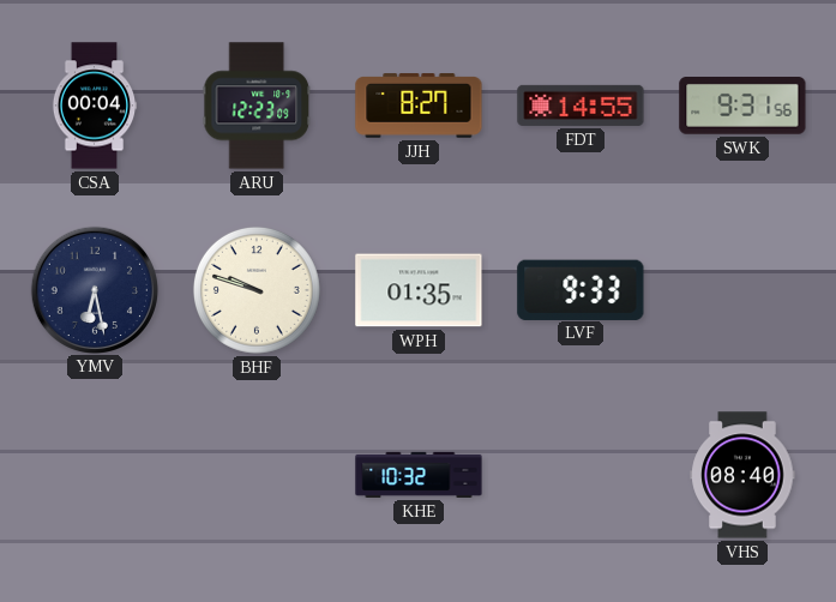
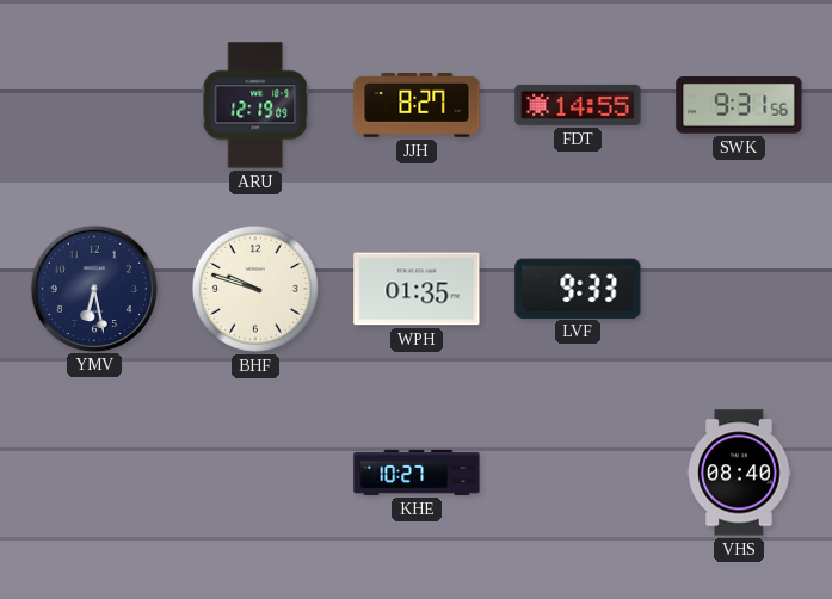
CSA: 00:04 -> none
ARU: 12:23 -> 12:19
KHE: 10:32 -> 10:27
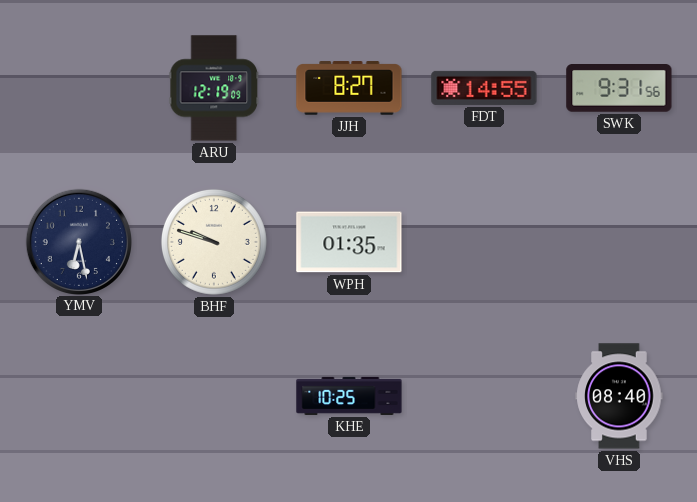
LVF: 9:33 -> none
KHE: 10:27 -> 10:25
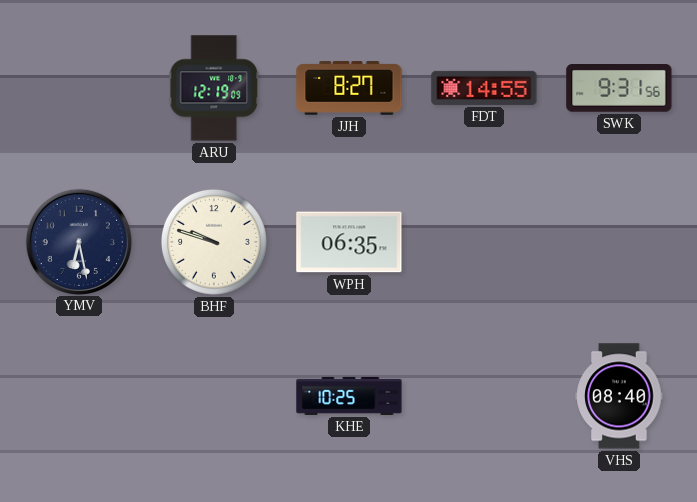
WPH: 01:35 -> 06:35
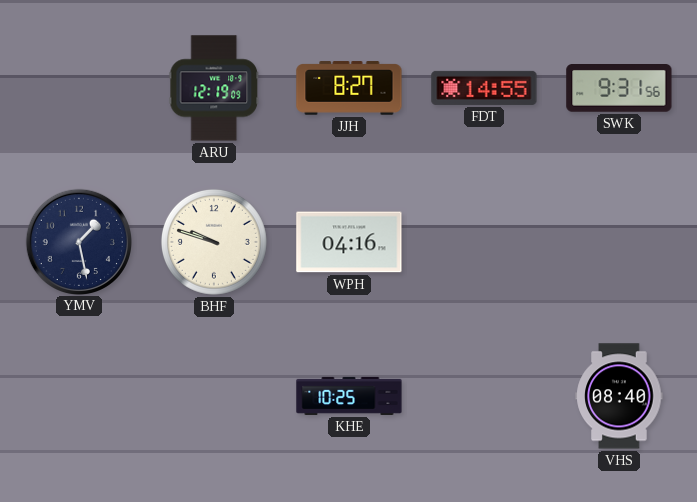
YMV: 6:28 -> 1:28
WPH: 06:35 -> 04:16
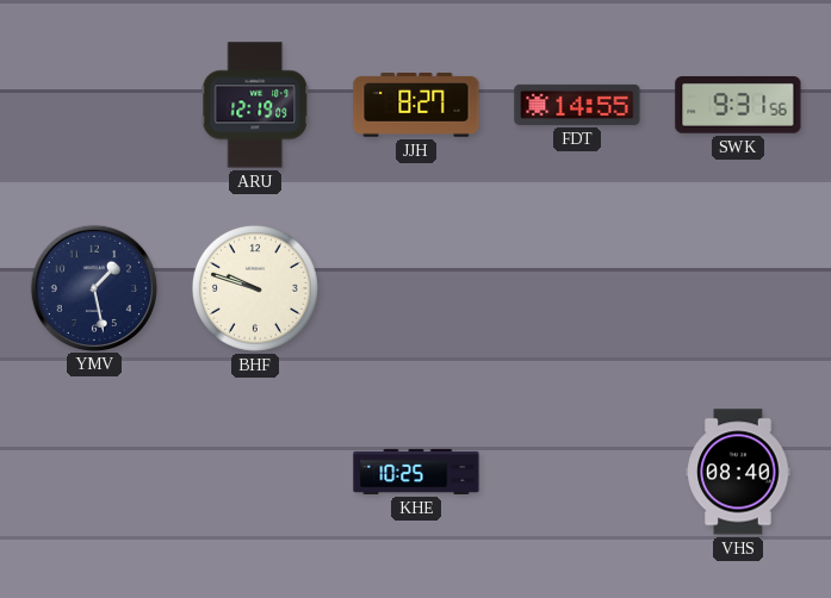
WPH: 04:16 -> none
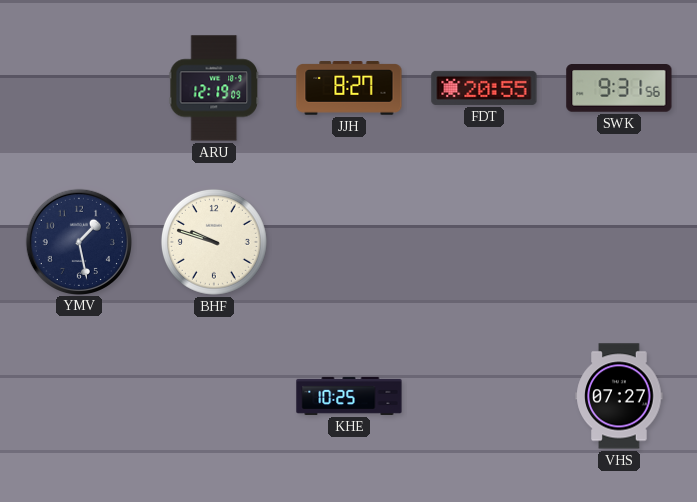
FDT: 14:55 -> 20:55
VHS: 08:40 -> 07:27
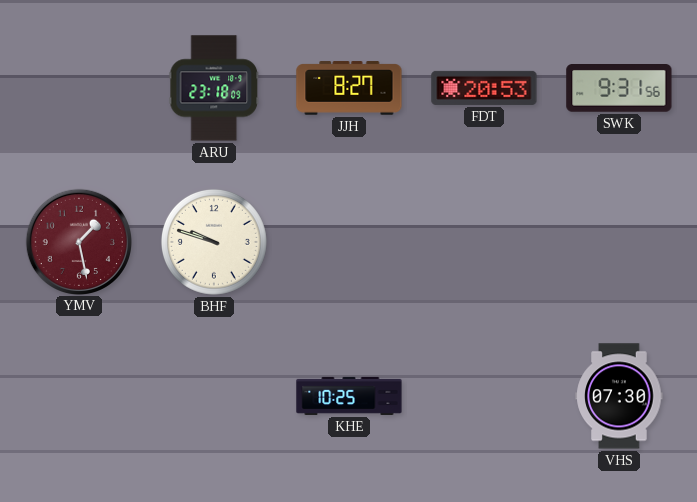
ARU: 12:19 -> 23:18
FDT: 20:55 -> 20:53
YMV dial: navy -> burgundy
VHS: 07:27 -> 07:30
